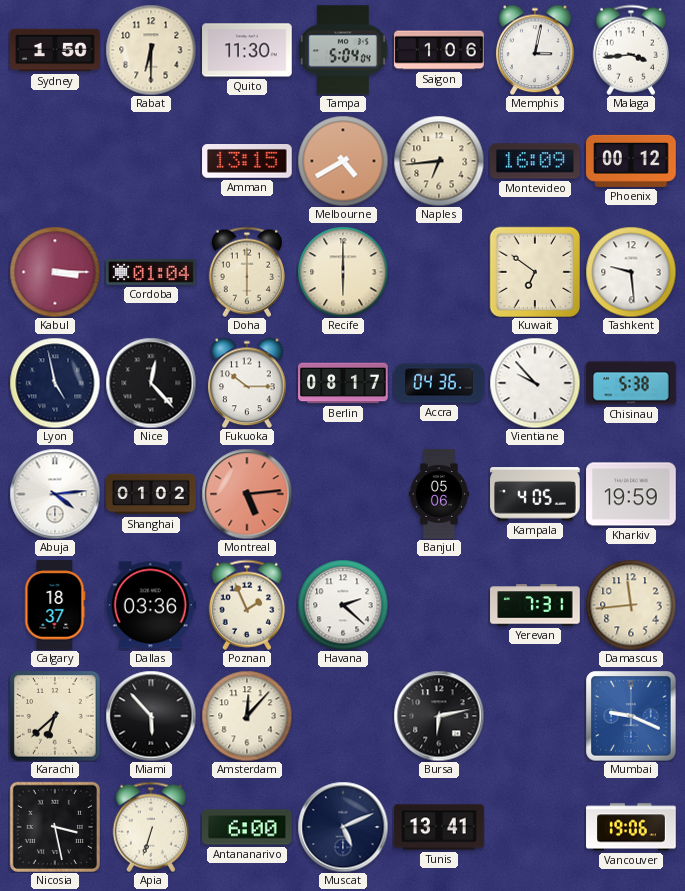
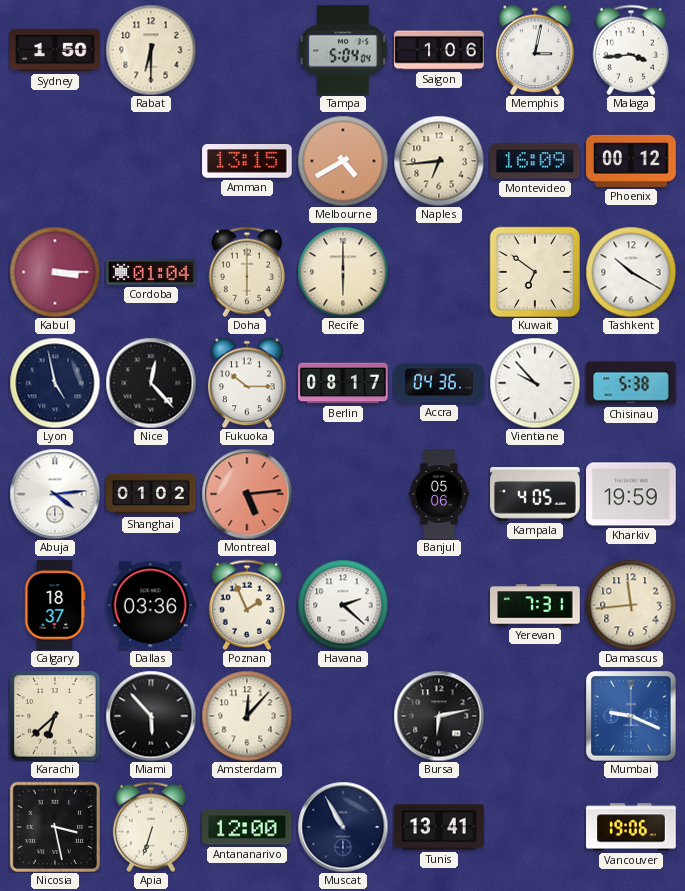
Quito: 11:30 -> none
Tashkent: 9:29 -> 10:20
Antananarivo: 6:00 -> 12:00
Muscat: 5:11 -> 10:55
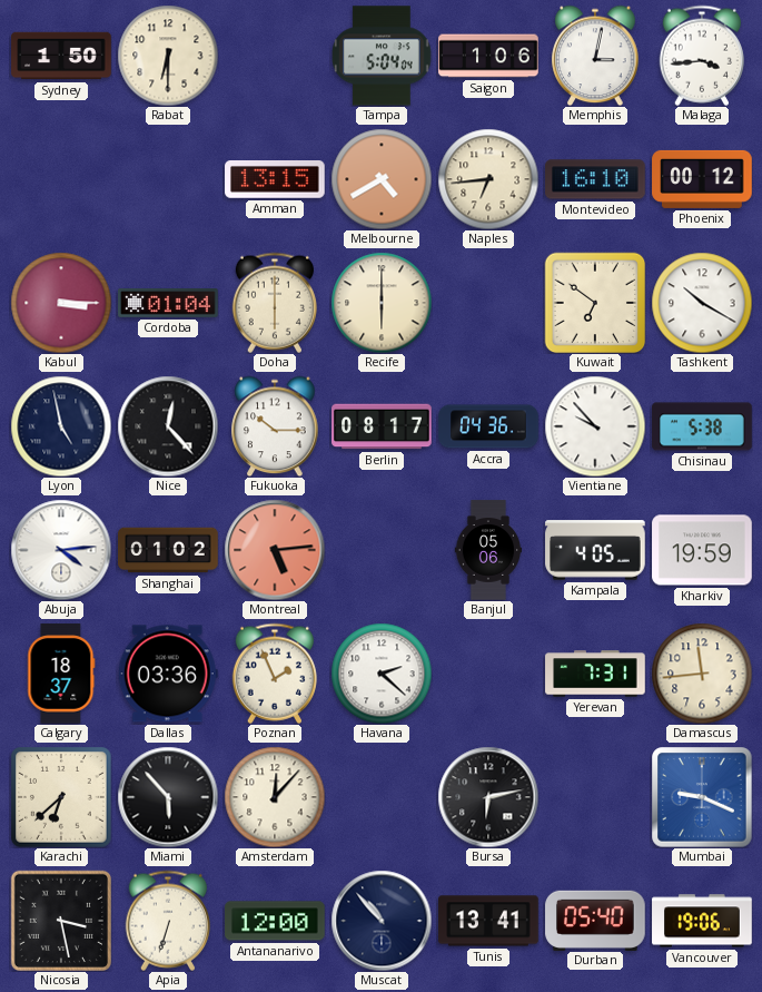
Montevideo: 16:09 -> 16:10
Muscat: 10:55 -> 10:53
Durban: none -> 05:40
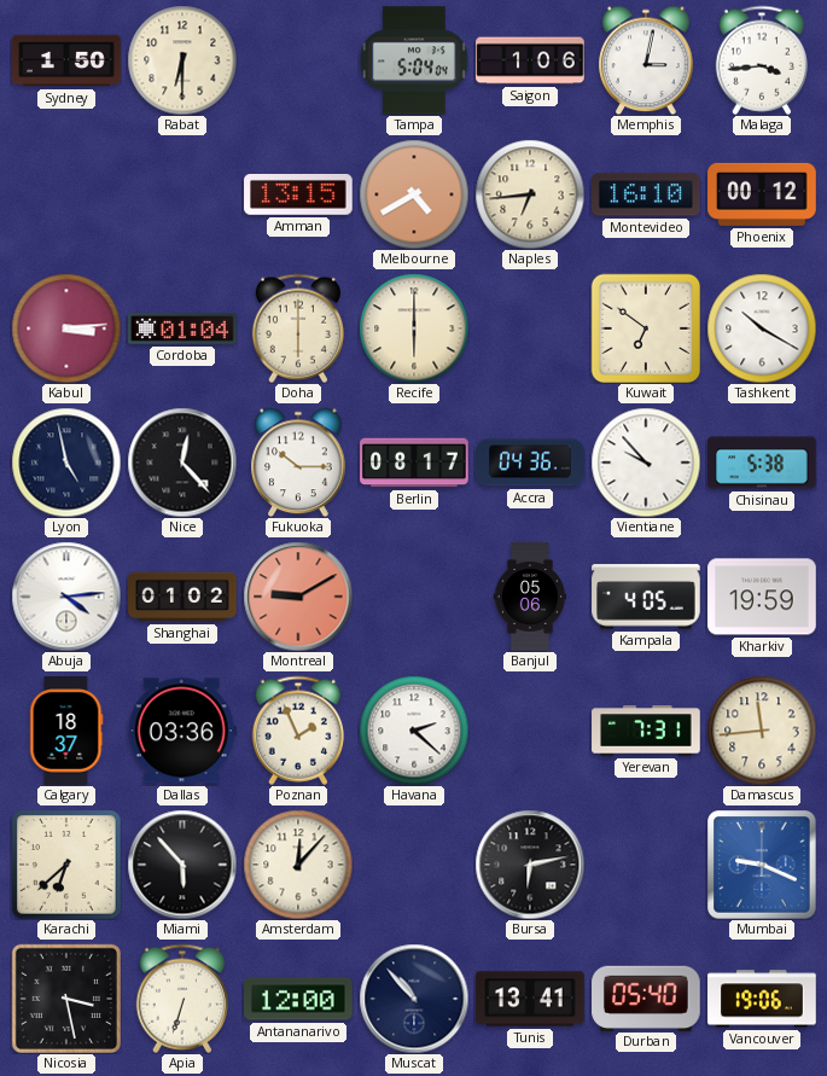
Kabul: 3:15 -> 3:14
Montreal: 5:14 -> 9:10
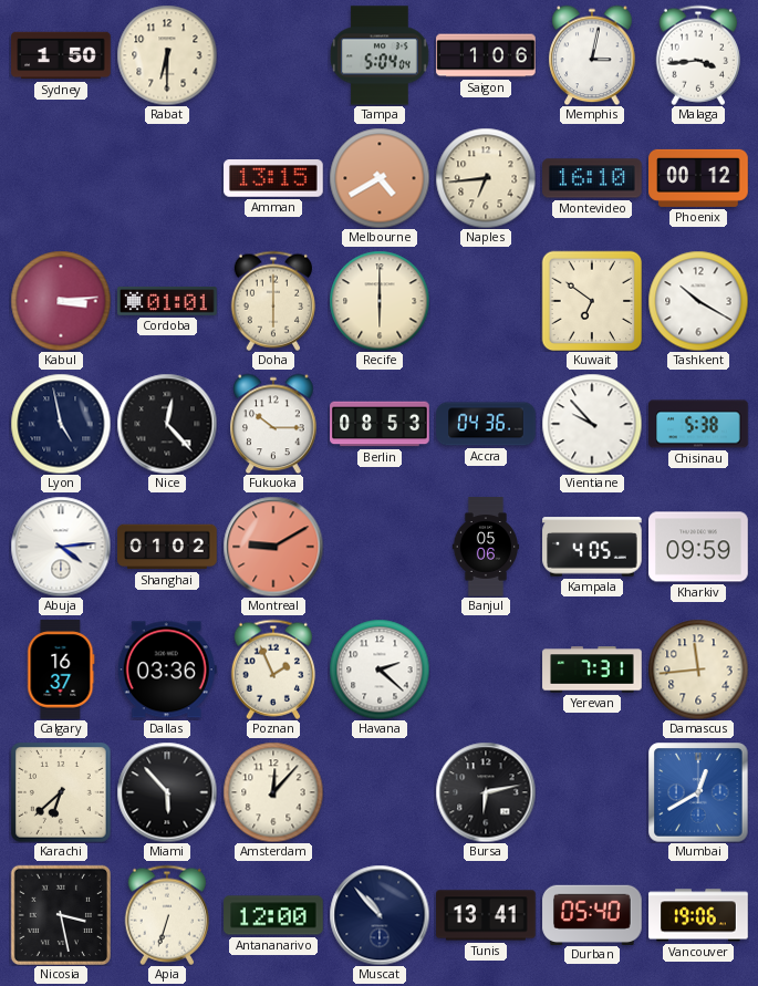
Cordoba: 01:04 -> 01:01
Berlin: 08:17 -> 08:53
Kharkiv: 19:59 -> 09:59
Calgary: 18:37 -> 16:37
Mumbai: 9:19 -> 12:40
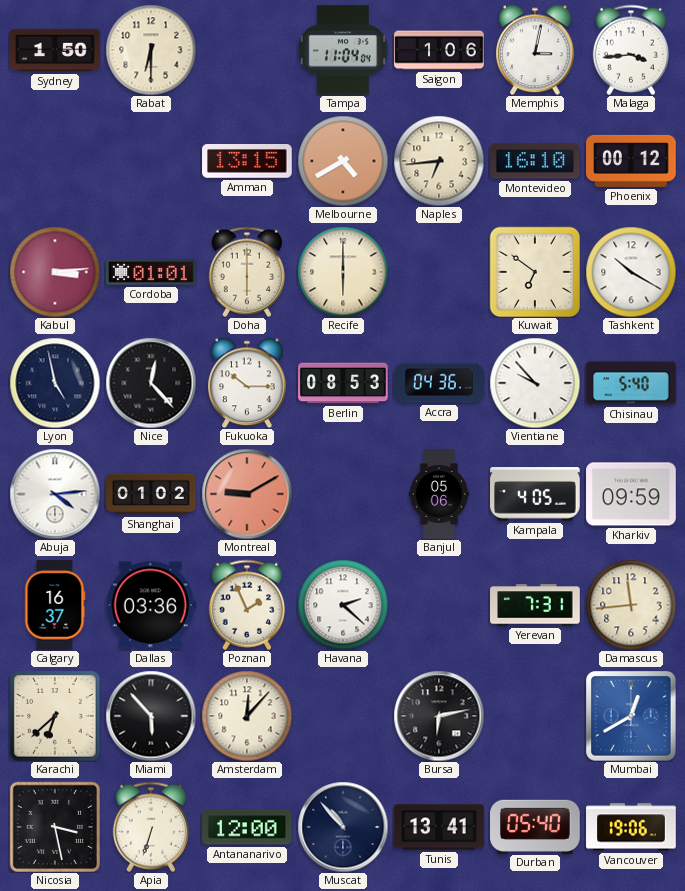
Tampa: 5:04 -> 11:04
Chisinau: 5:38 -> 5:40
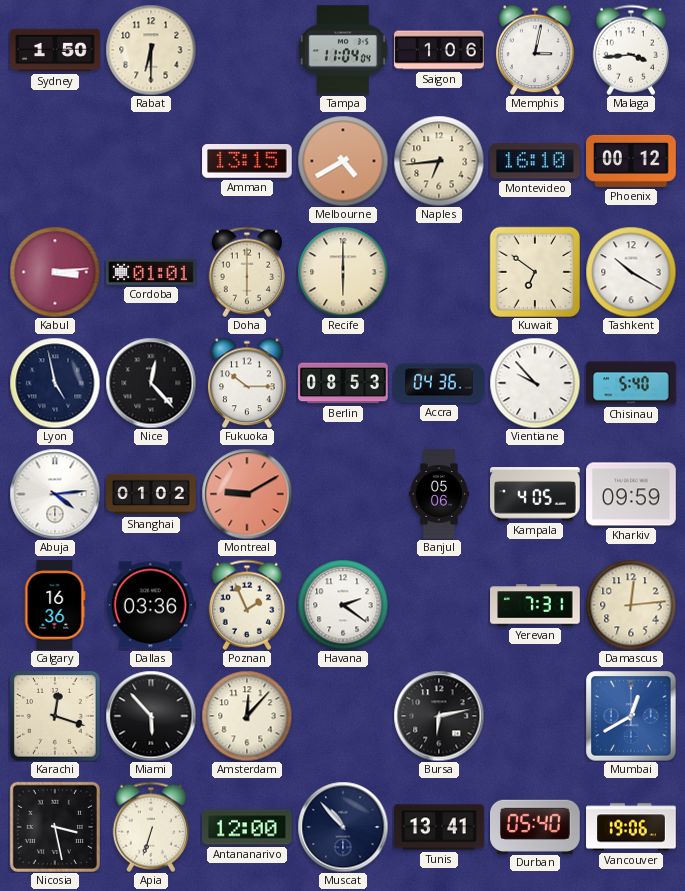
Calgary: 16:37 -> 16:36
Havana: 2:22 -> 2:21
Damascus: 11:44 -> 12:14
Karachi: 6:38 -> 12:18
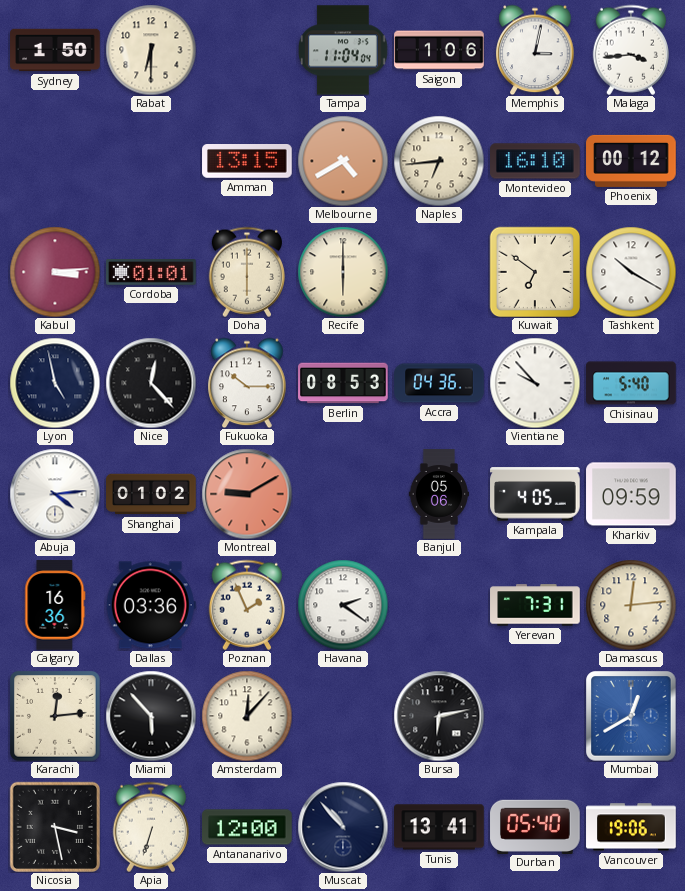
Karachi: 12:18 -> 12:14
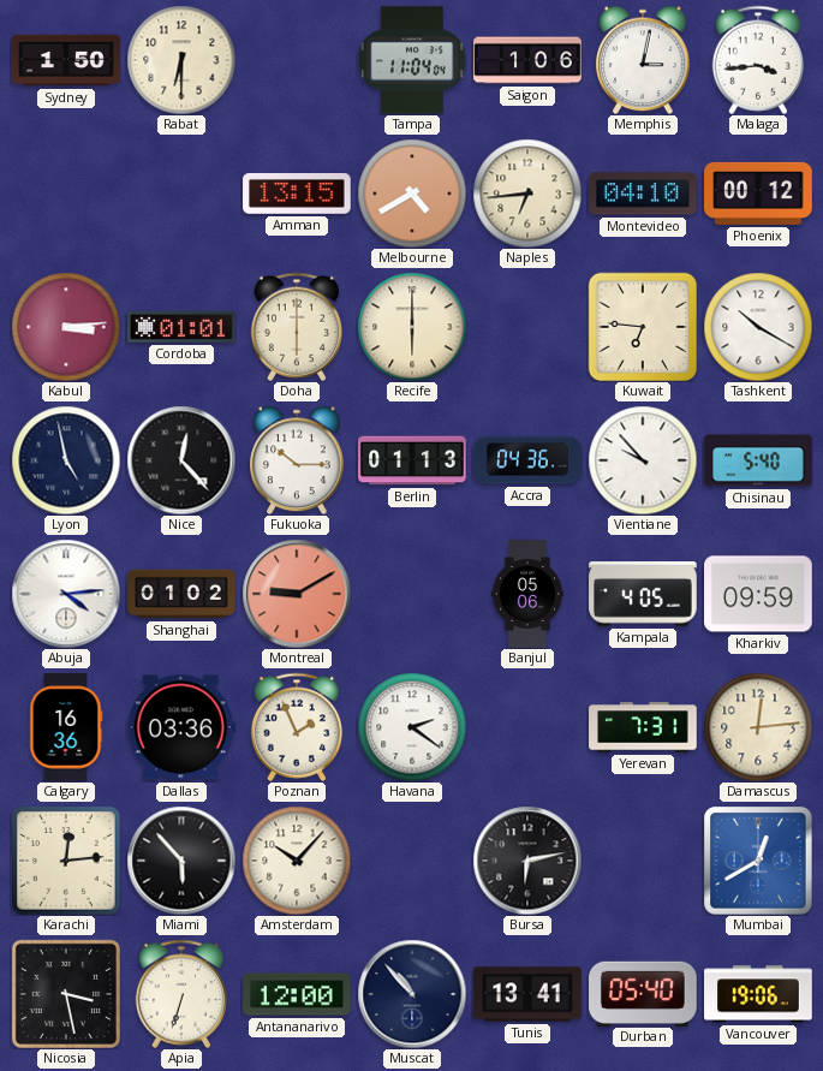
Montevideo: 16:10 -> 04:10
Kuwait: 6:51 -> 6:46
Berlin: 08:53 -> 01:13
Amsterdam: 12:07 -> 10:07
